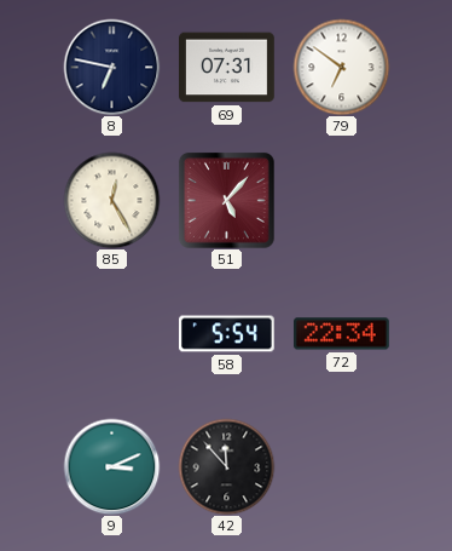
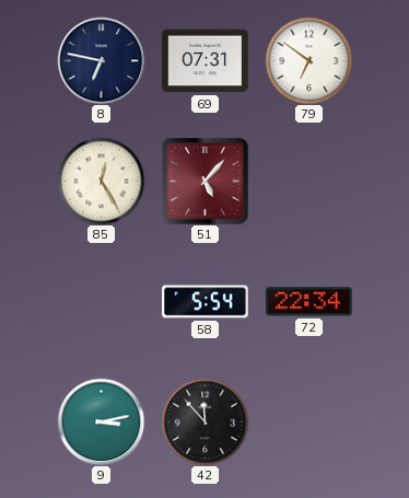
9: 3:11 -> 3:13
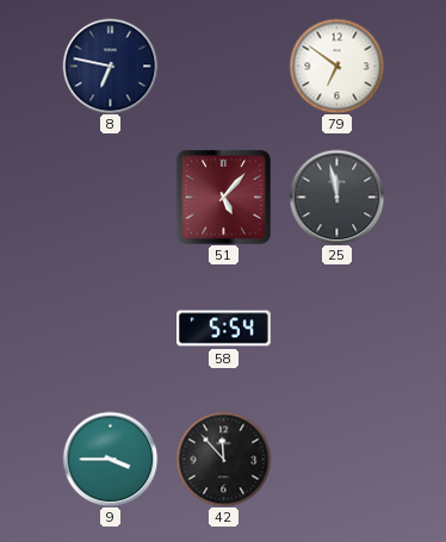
69: 07:31 -> none
85: 12:25 -> none
25: none -> 11:58
72: 22:34 -> none
9: 3:13 -> 3:45
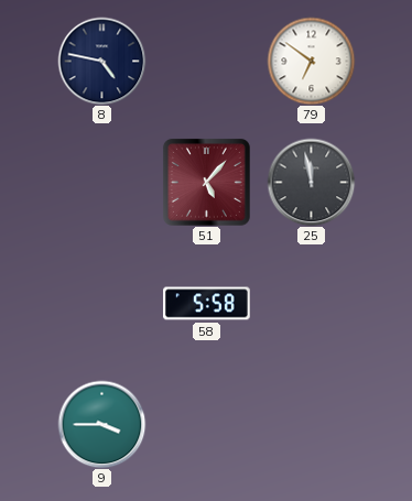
8: 6:47 -> 4:47
58: 5:54 -> 5:58
42: 11:53 -> none
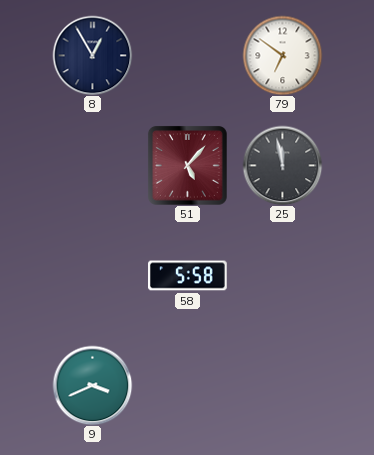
8: 4:47 -> 12:55
9: 3:45 -> 3:41
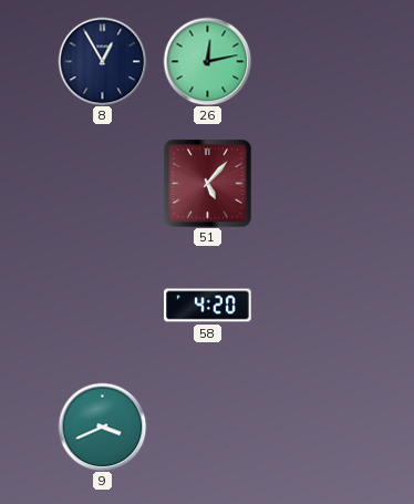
26: none -> 12:13
79: 6:51 -> none
25: 11:58 -> none
58: 5:58 -> 4:20
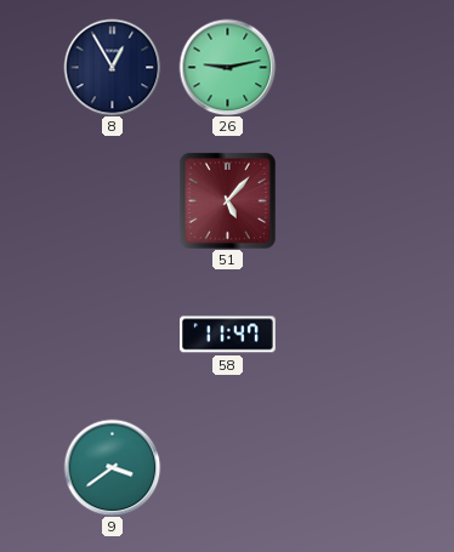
26: 12:13 -> 9:13
58: 4:20 -> 11:47
9: 3:41 -> 3:39
